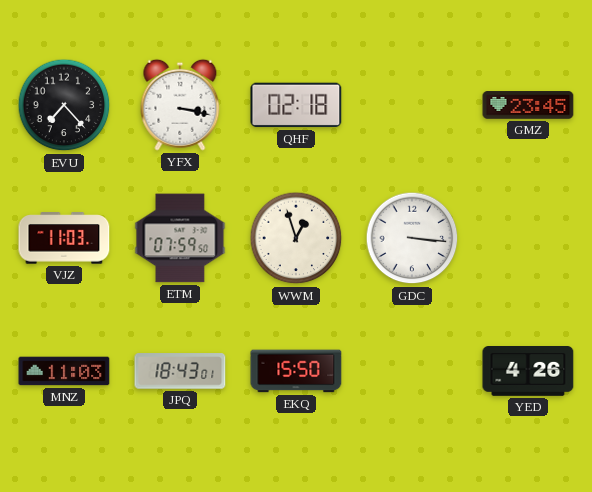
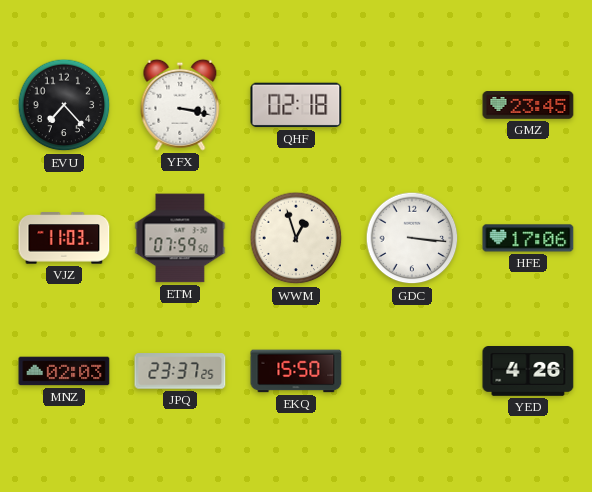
HFE: none -> 17:06
MNZ: 11:03 -> 02:03
JPQ: 18:43 -> 23:37
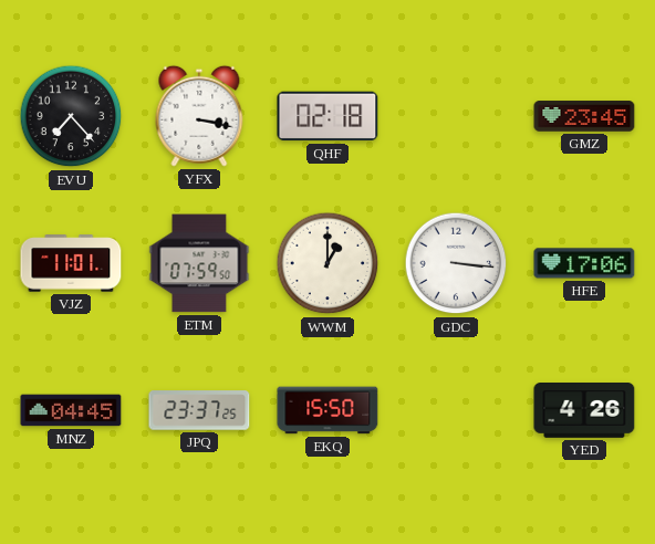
VJZ: 11:03 -> 11:01
WWM: 12:57 -> 1:00
MNZ: 02:03 -> 04:45
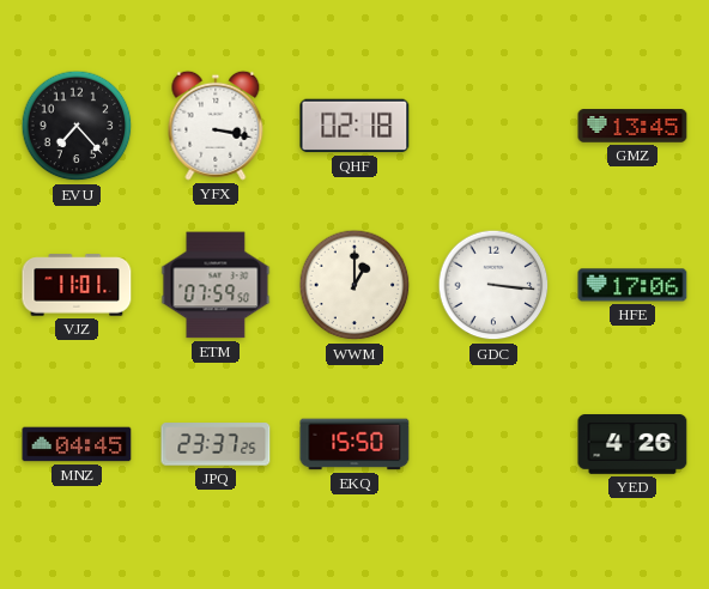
GMZ: 23:45 -> 13:45
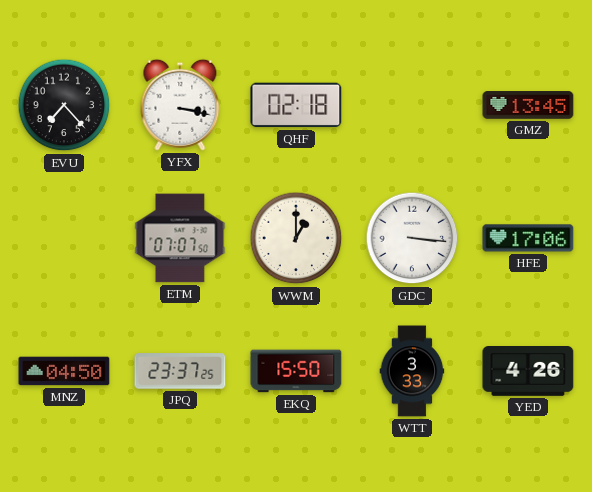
VJZ: 11:01 -> none
ETM: 07:59 -> 07:07
MNZ: 04:45 -> 04:50
WTT: none -> 3:33
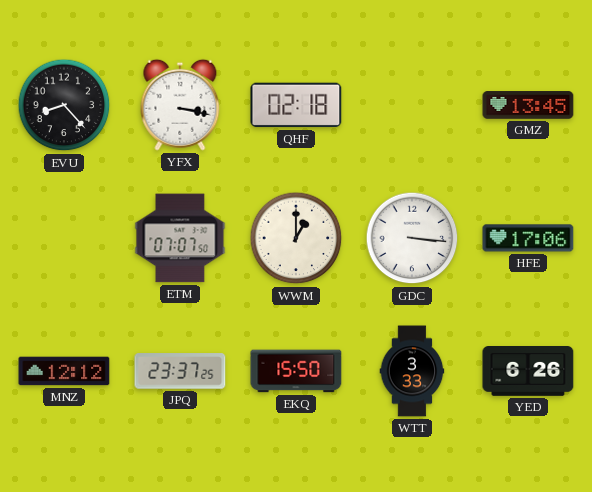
EVU: 7:23 -> 8:23
MNZ: 04:50 -> 12:12
YED: 4:26 -> 6:26
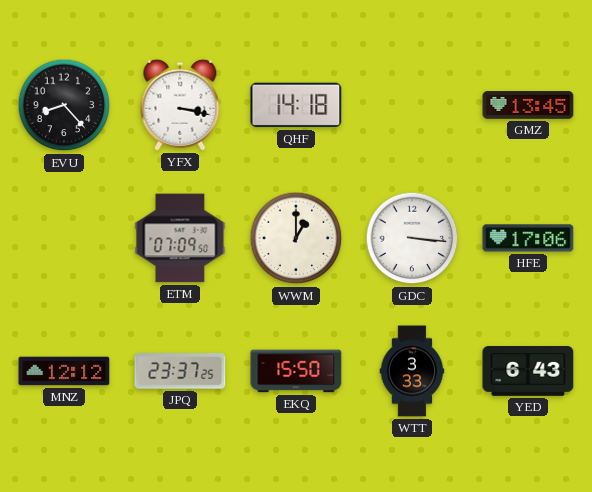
QHF: 02:18 -> 14:18
ETM: 07:07 -> 07:09
YED: 6:26 -> 6:43
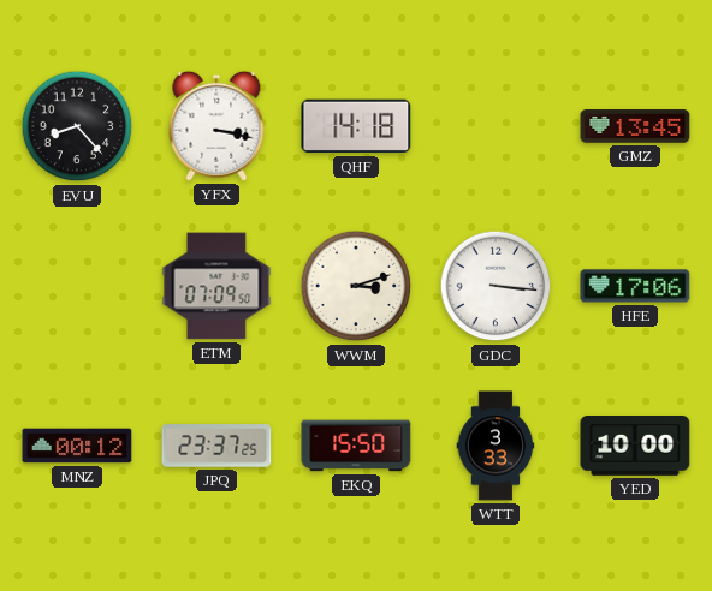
WWM: 1:00 -> 3:12
MNZ: 12:12 -> 00:12
YED: 6:43 -> 10:00
